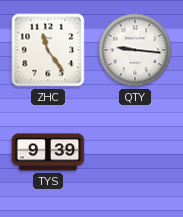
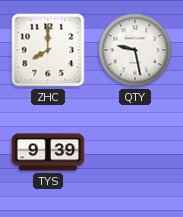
ZHC: 11:24 -> 8:00
QTY: 9:16 -> 9:28
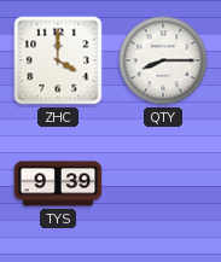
ZHC: 8:00 -> 4:00
QTY: 9:28 -> 8:15
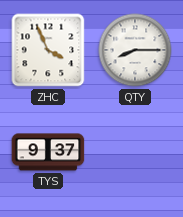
ZHC: 4:00 -> 3:56
TYS: 9:39 -> 9:37
